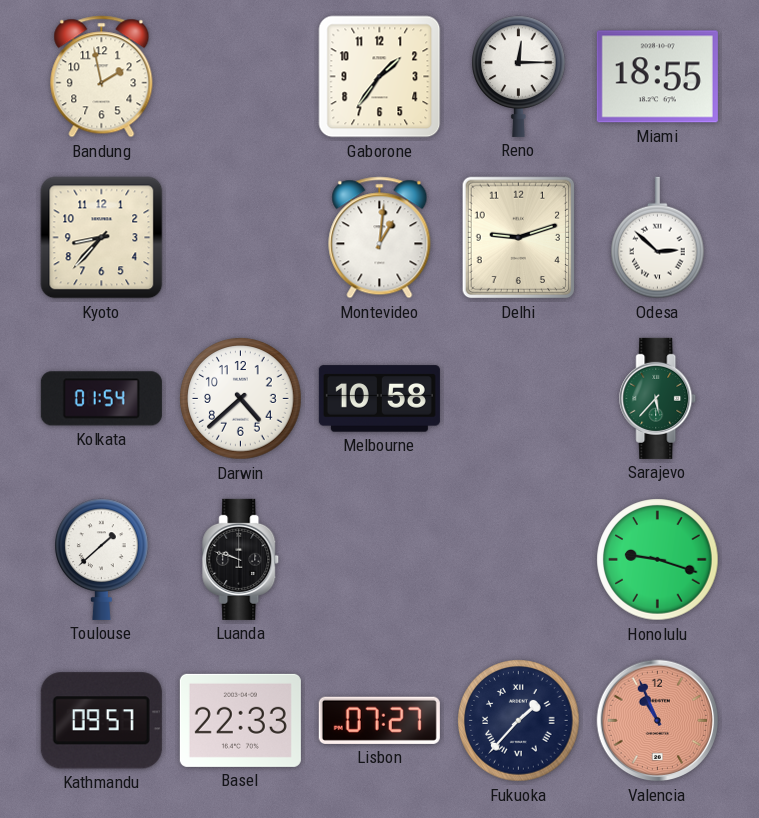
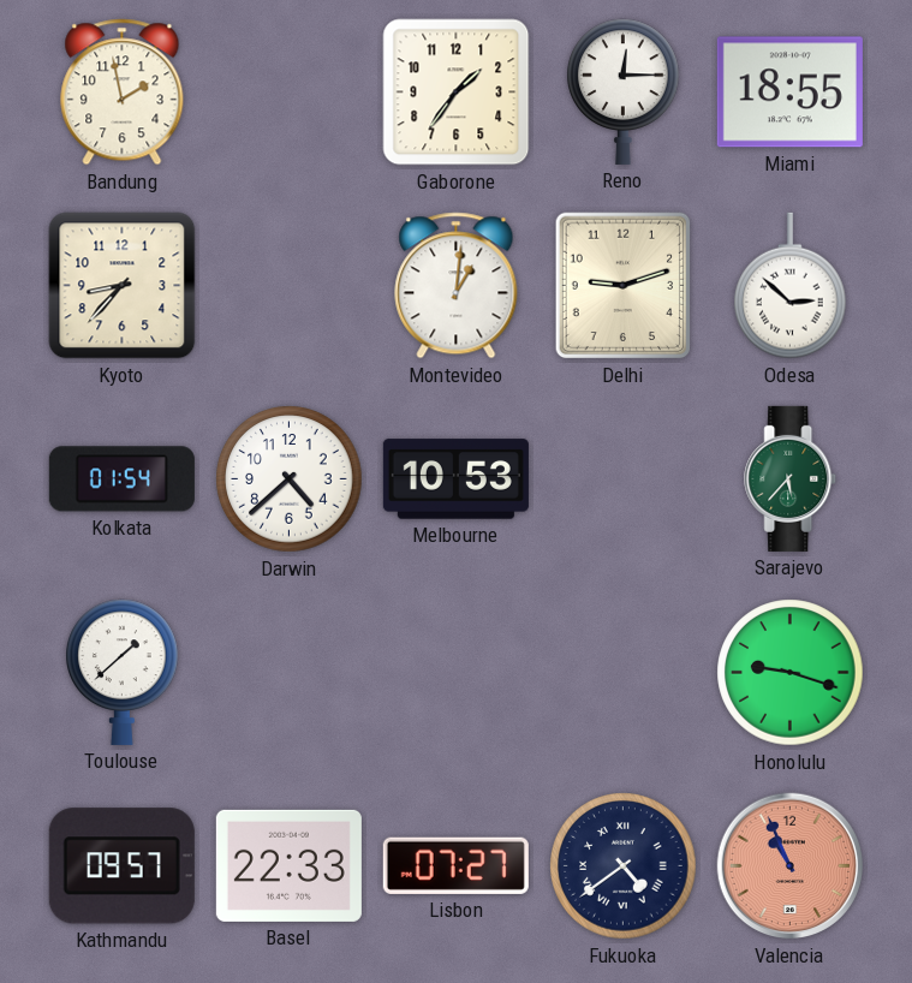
Melbourne: 10:58 -> 10:53
Luanda: 9:48 -> none
Fukuoka: 1:37 -> 4:39
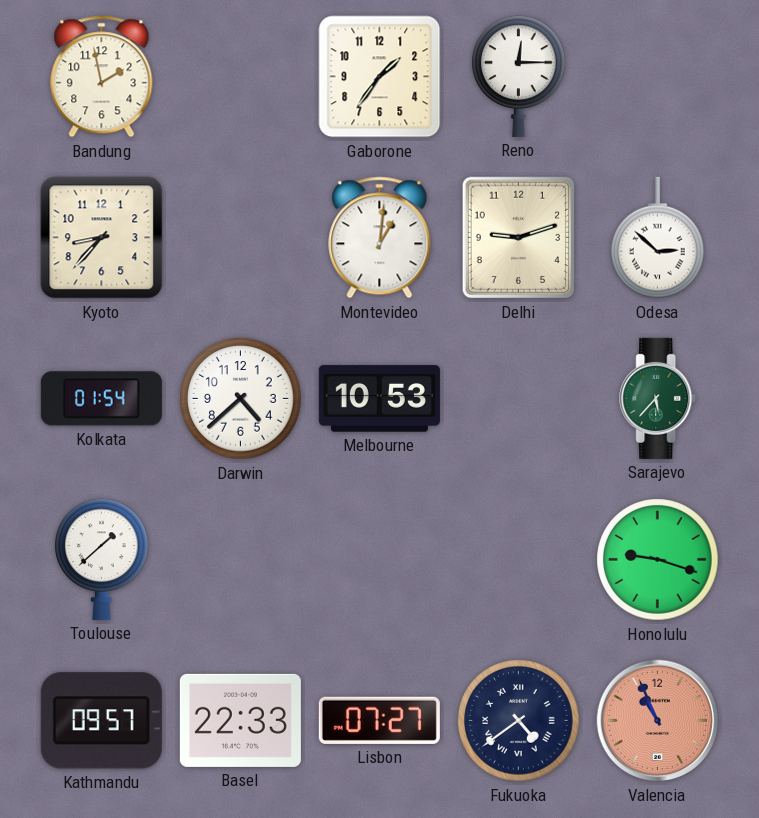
Miami: 18:55 -> none
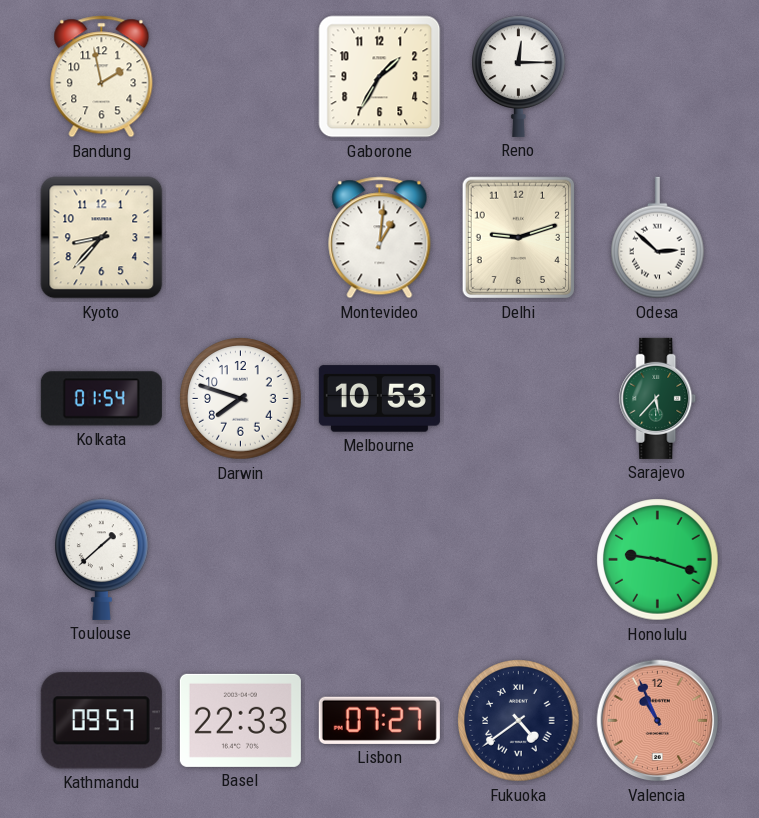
Gaborone: 1:36 -> 1:35
Darwin: 4:38 -> 7:48
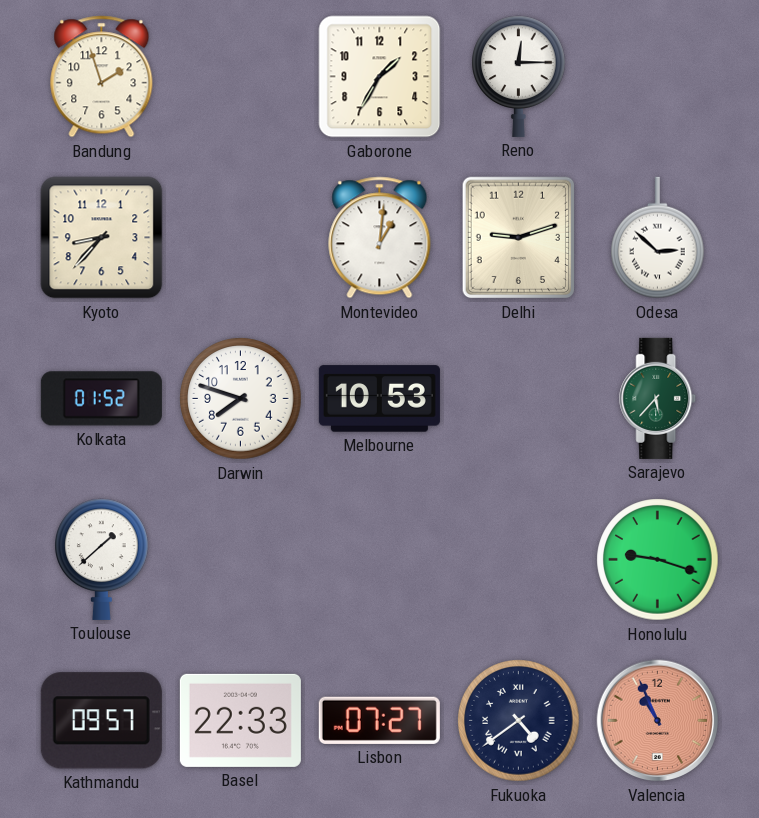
Bandung: 1:58 -> 1:57
Kolkata: 01:54 -> 01:52
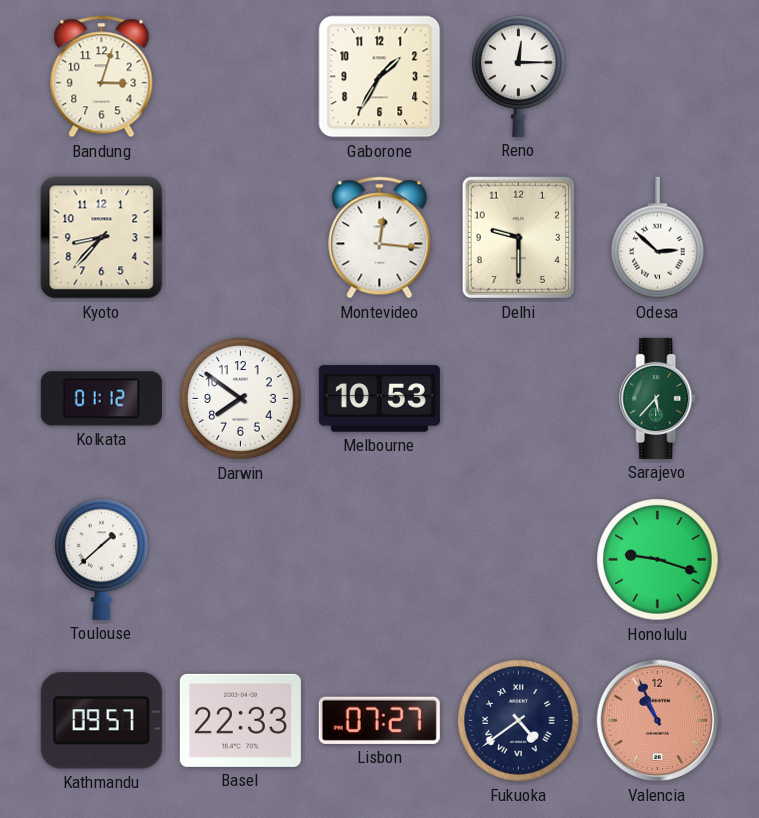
Bandung: 1:57 -> 3:03
Montevideo: 1:01 -> 12:16
Delhi: 9:12 -> 9:30
Kolkata: 01:52 -> 01:12
Darwin: 7:48 -> 7:51
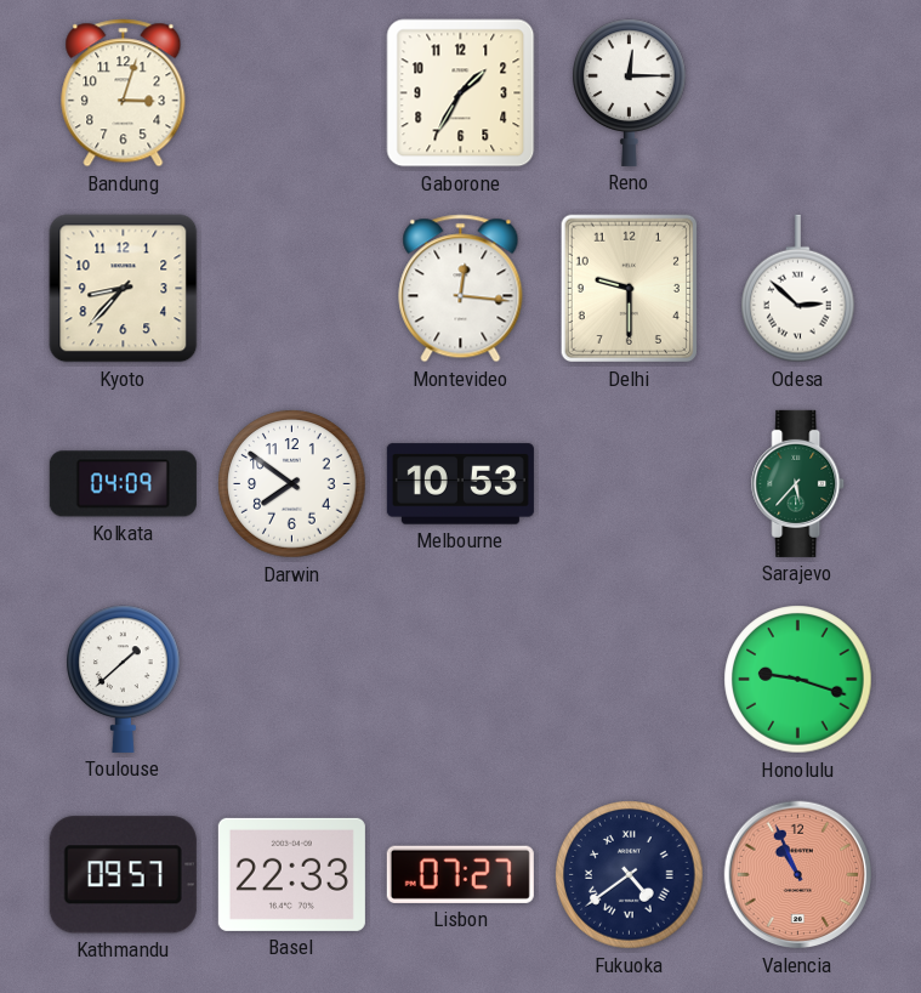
Kolkata: 01:12 -> 04:09
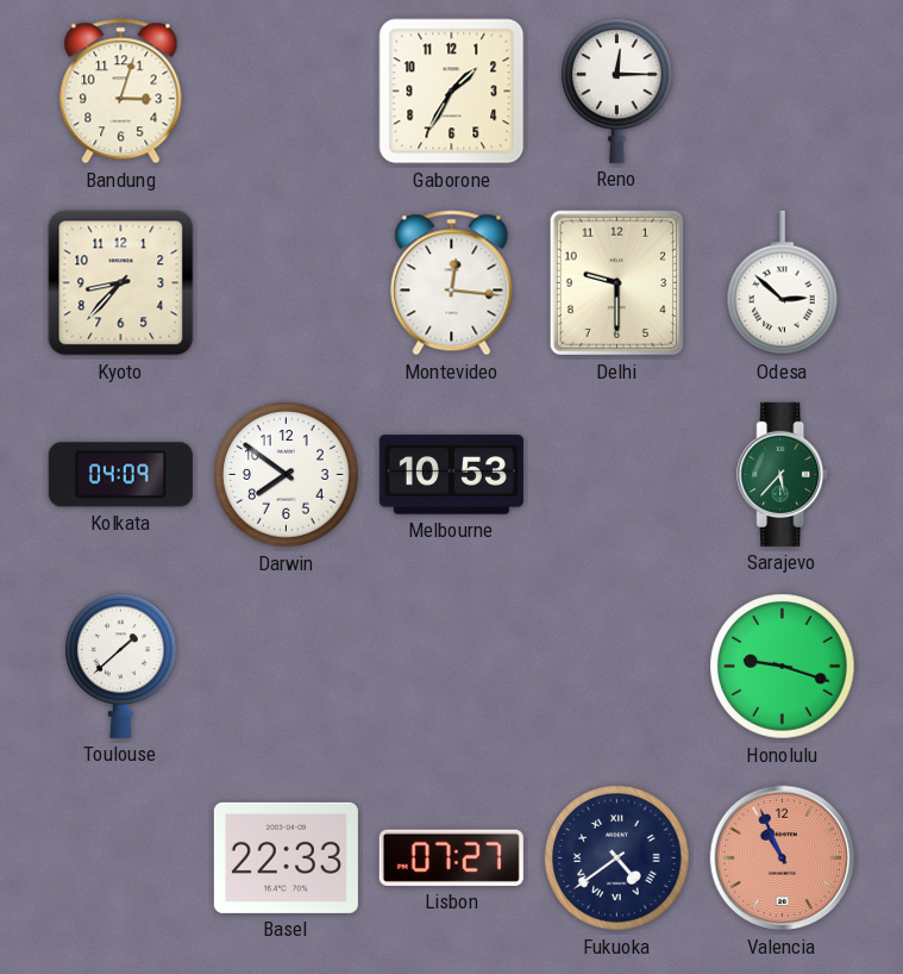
Kathmandu: 09:57 -> none
